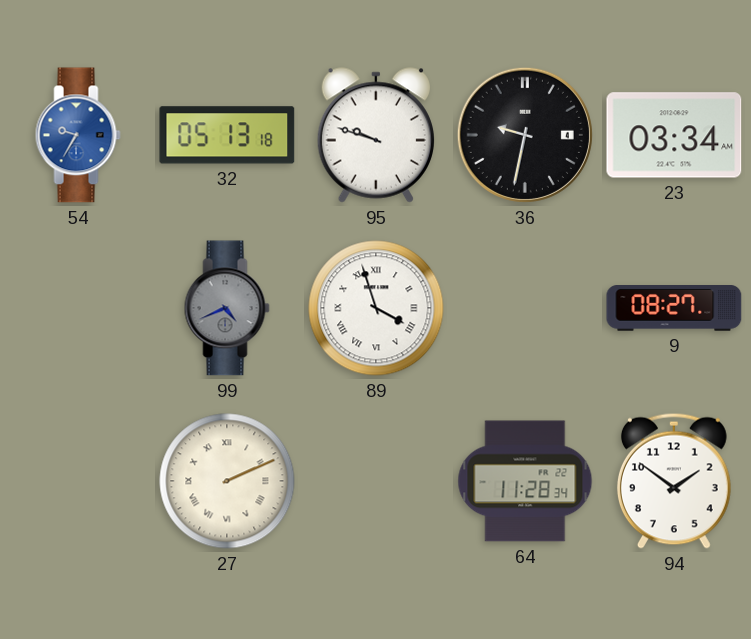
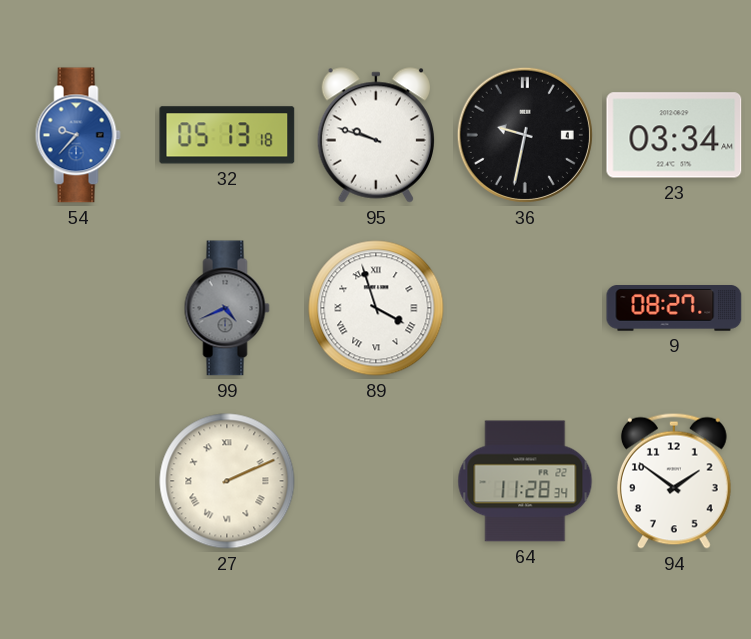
54: 9:35 -> 9:37
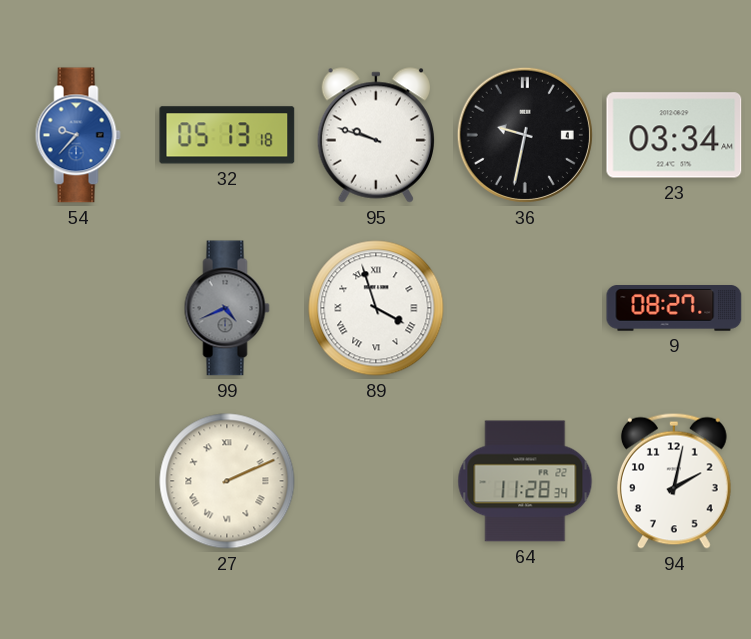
94: 1:51 -> 2:02
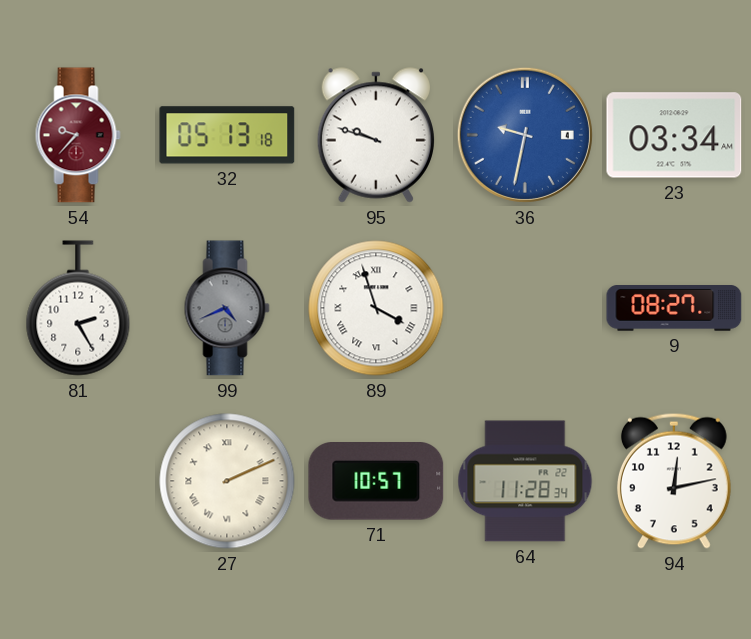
54 dial: blue -> burgundy
36 dial: black -> blue
81: none -> 2:25
71: none -> 10:57
94: 2:02 -> 12:13
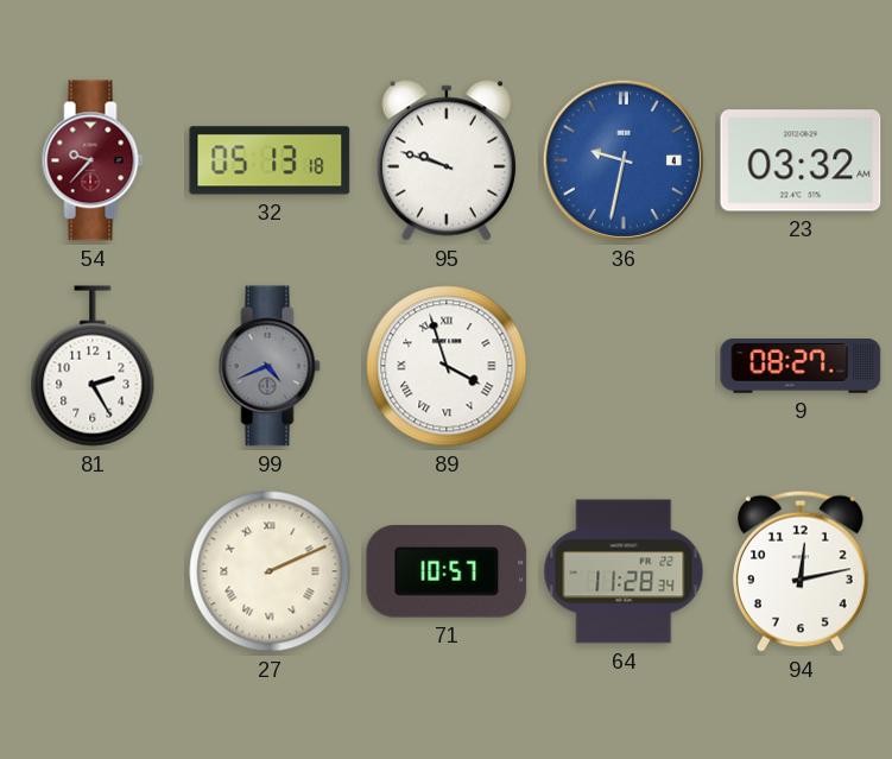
23: 03:34 -> 03:32
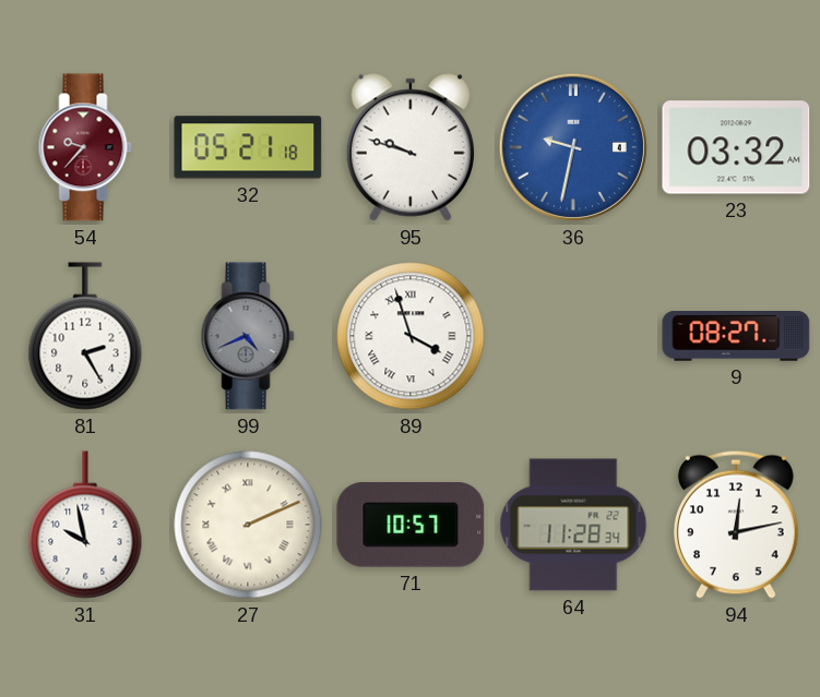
32: 05:13 -> 05:21
31: none -> 9:58
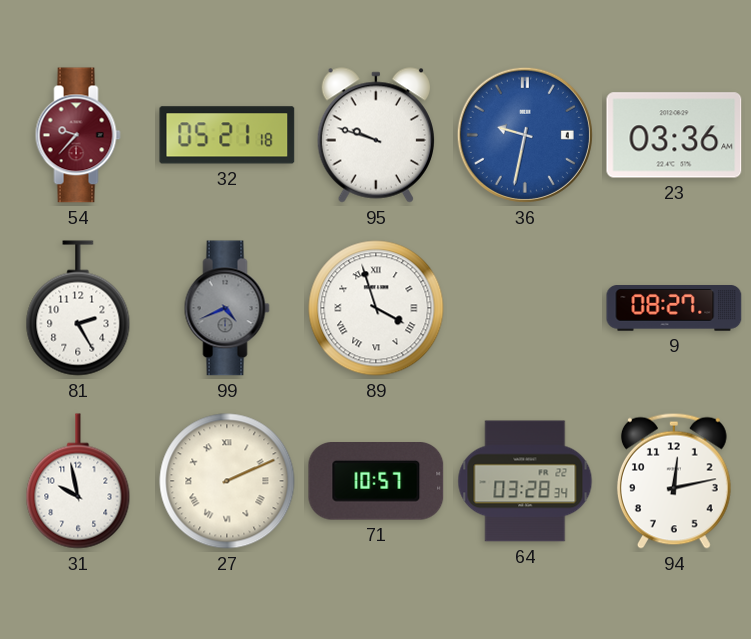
23: 03:32 -> 03:36
64: 11:28 -> 03:28
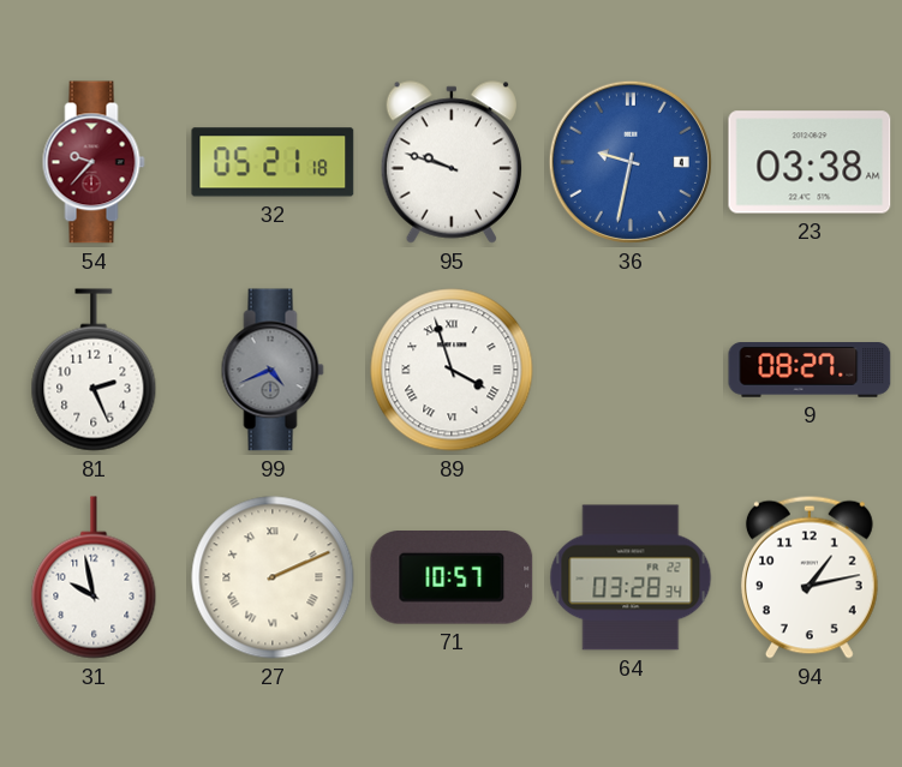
23: 03:36 -> 03:38
81: 2:25 -> 2:26
94: 12:13 -> 1:13
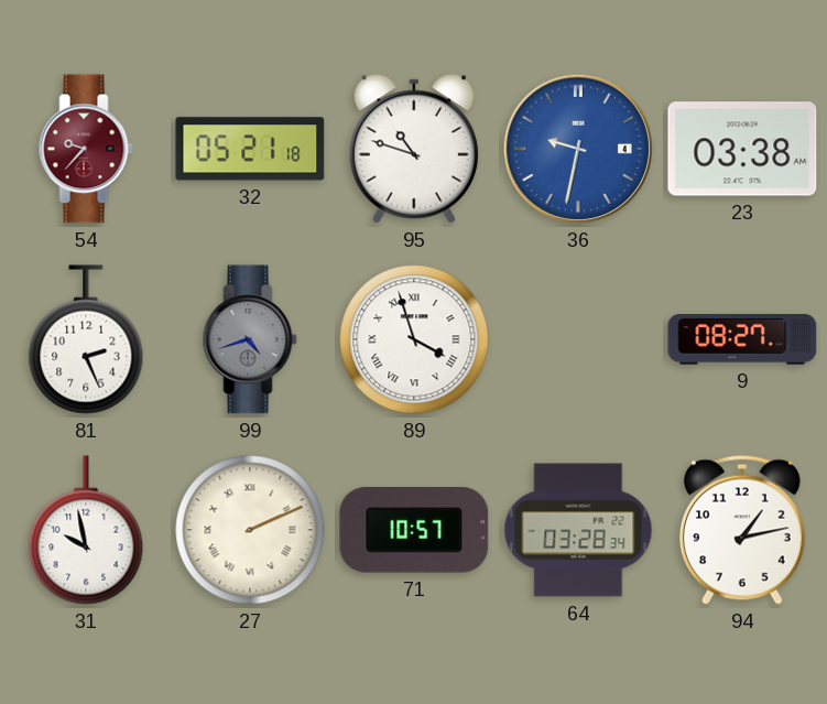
95: 9:48 -> 10:48
99: 4:41 -> 4:42
